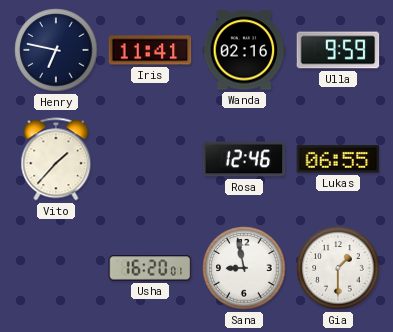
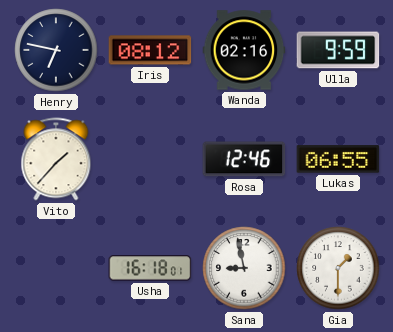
Iris: 11:41 -> 08:12
Usha: 16:20 -> 16:18
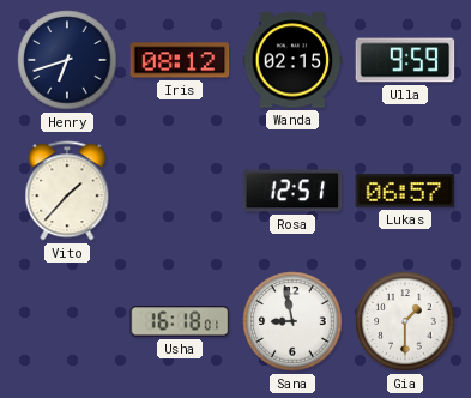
Henry: 6:47 -> 6:42
Wanda: 02:16 -> 02:15
Rosa: 12:46 -> 12:51
Lukas: 06:55 -> 06:57
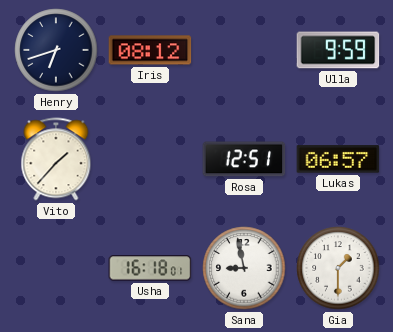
Wanda: 02:15 -> none
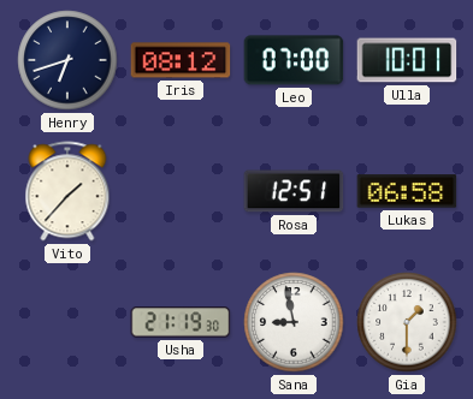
Leo: none -> 07:00
Ulla: 9:59 -> 10:01
Lukas: 06:57 -> 06:58
Usha: 16:18 -> 21:19
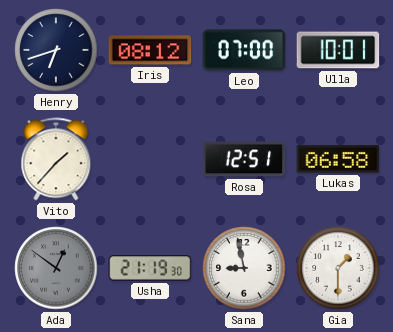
Ada: none -> 12:51
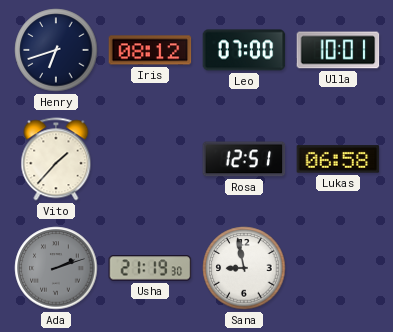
Ada: 12:51 -> 2:12
Gia: 1:30 -> none
